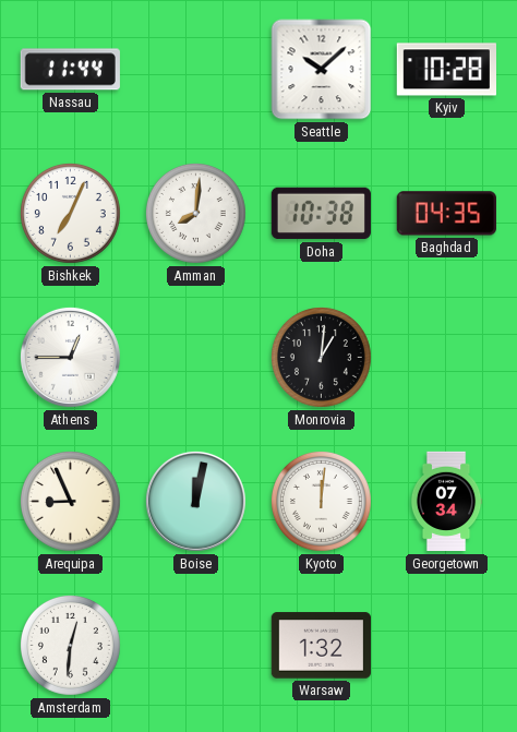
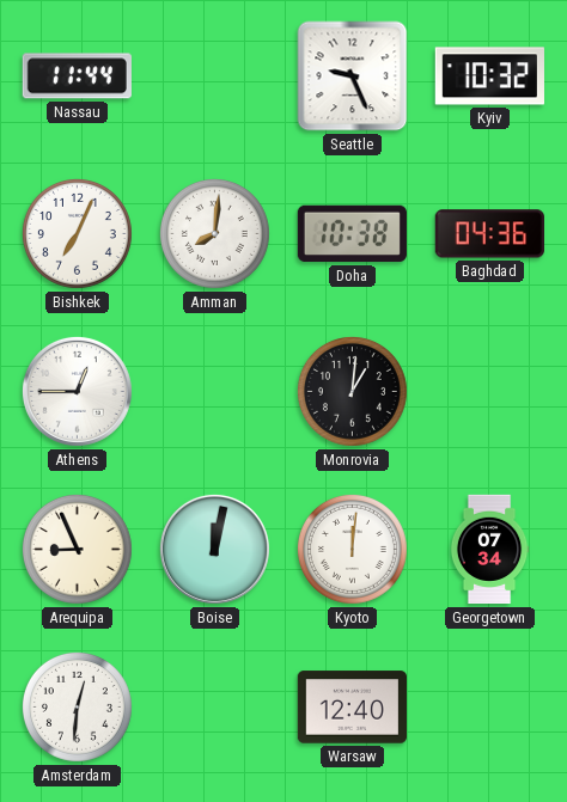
Seattle: 10:08 -> 9:26
Kyiv: 10:28 -> 10:32
Baghdad: 04:35 -> 04:36
Warsaw: 1:32 -> 12:40
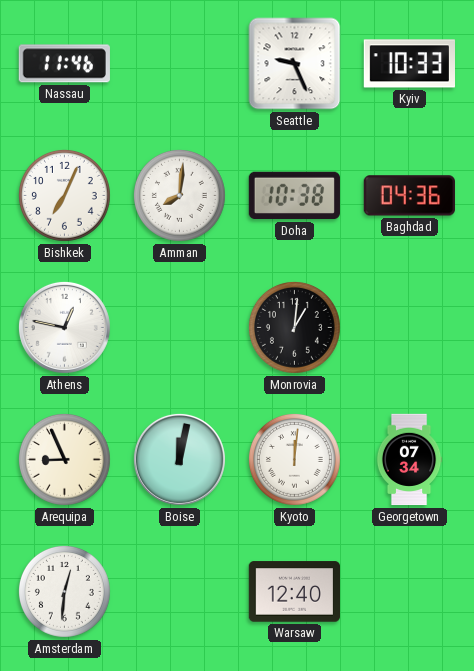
Nassau: 11:44 -> 11:46
Kyiv: 10:32 -> 10:33
Athens: 12:45 -> 12:47
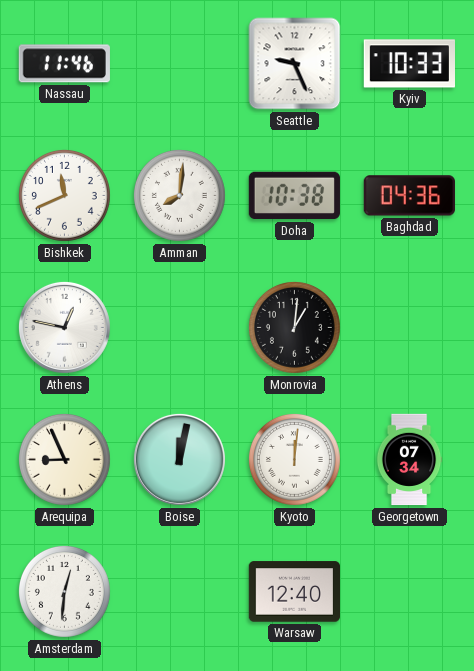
Bishkek: 7:04 -> 11:41
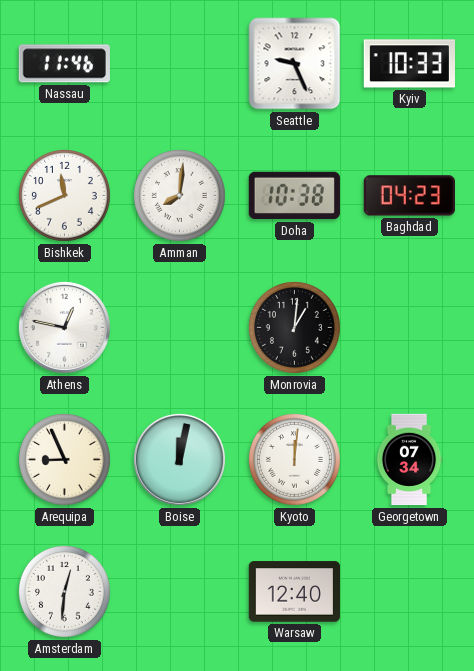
Baghdad: 04:36 -> 04:23
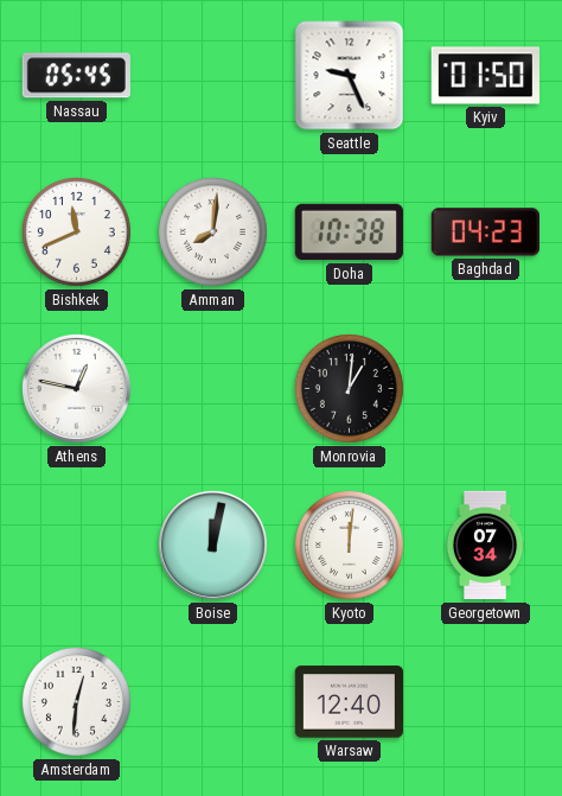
Nassau: 11:46 -> 05:45
Kyiv: 10:33 -> 01:50
Arequipa: 8:56 -> none
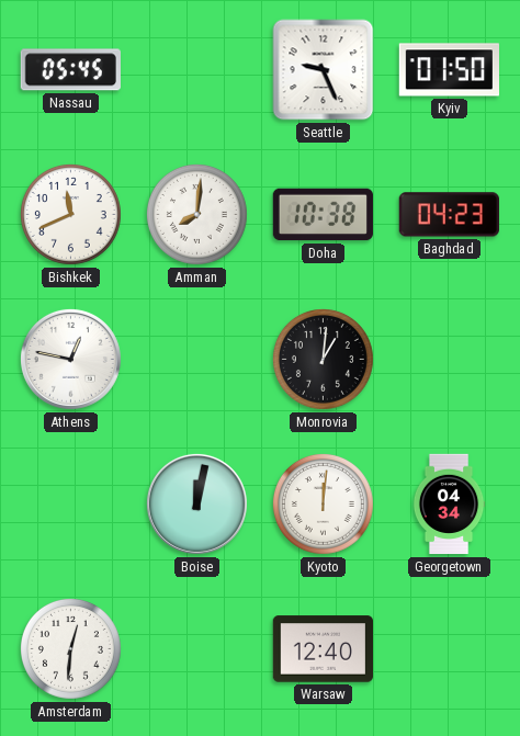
Georgetown: 07:34 -> 04:34
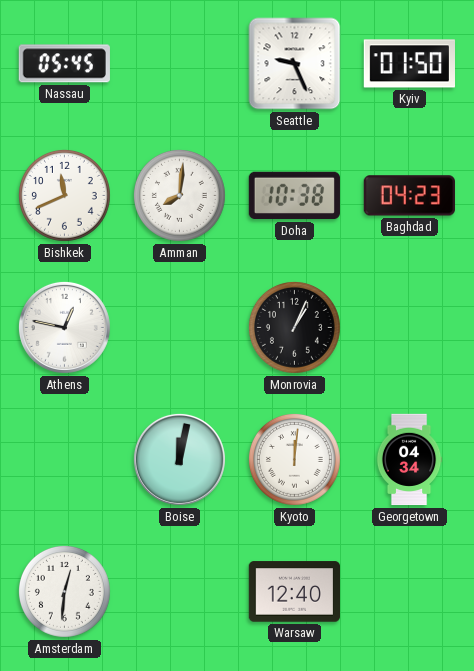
Monrovia: 1:01 -> 1:04
